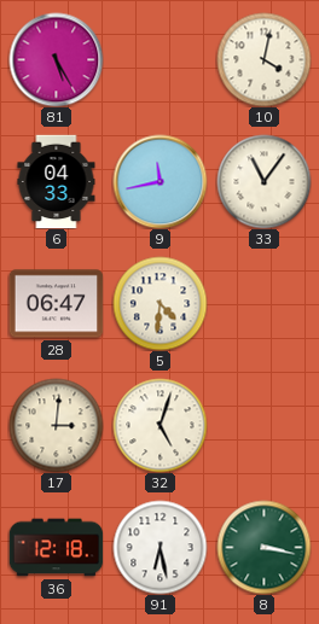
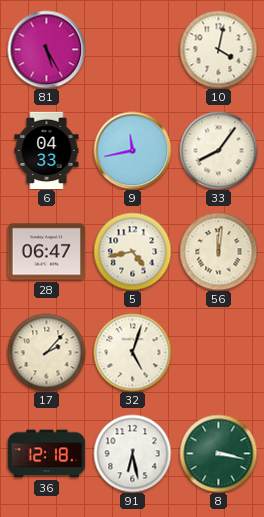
33: 11:06 -> 8:06
5: 4:31 -> 4:43
56: none -> 12:01
17: 3:01 -> 2:07
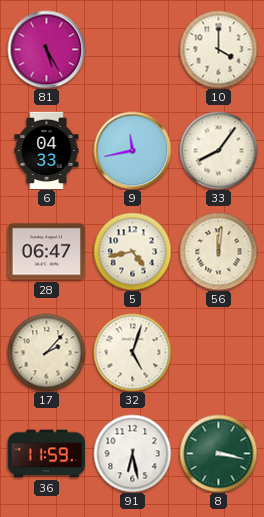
10: 4:02 -> 4:00
36: 12:18 -> 11:59
